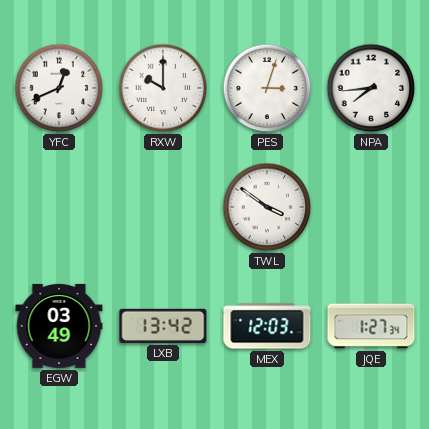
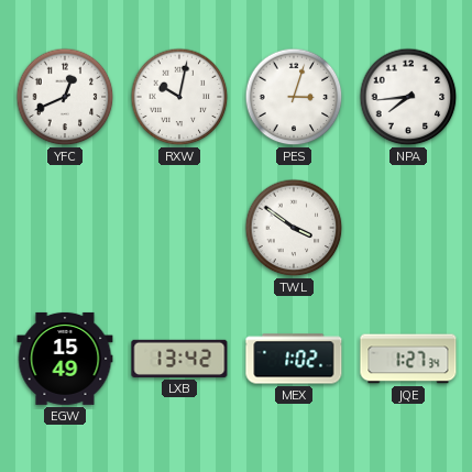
RXW: 10:00 -> 10:02
EGW: 03:49 -> 15:49
MEX: 12:03 -> 1:02
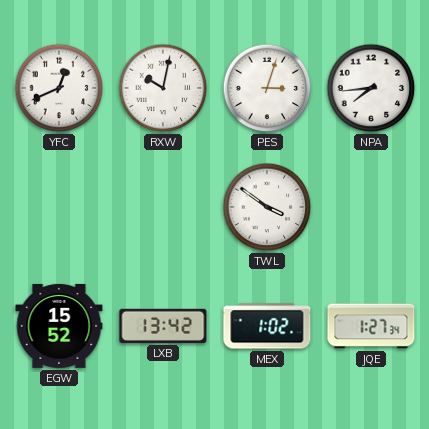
EGW: 15:49 -> 15:52
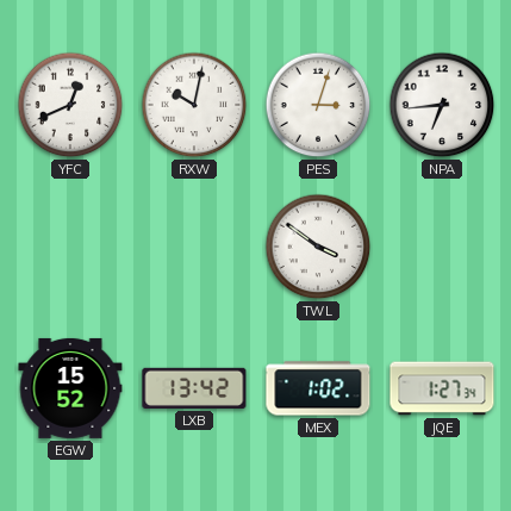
NPA: 7:44 -> 6:44
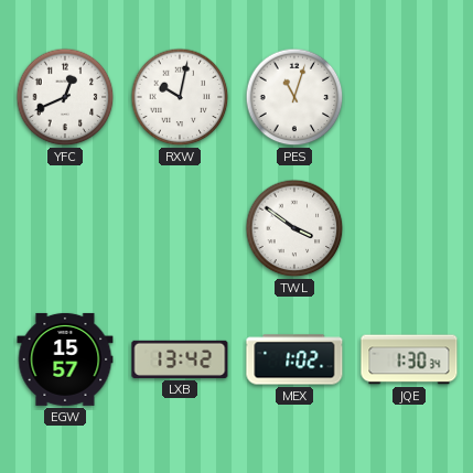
PES: 3:03 -> 11:03
NPA: 6:44 -> none
EGW: 15:52 -> 15:57
JQE: 1:27 -> 1:30
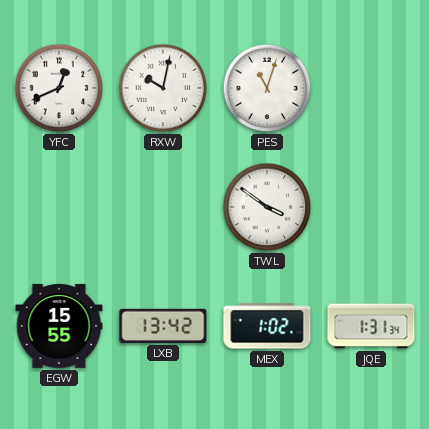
EGW: 15:57 -> 15:55
JQE: 1:30 -> 1:31
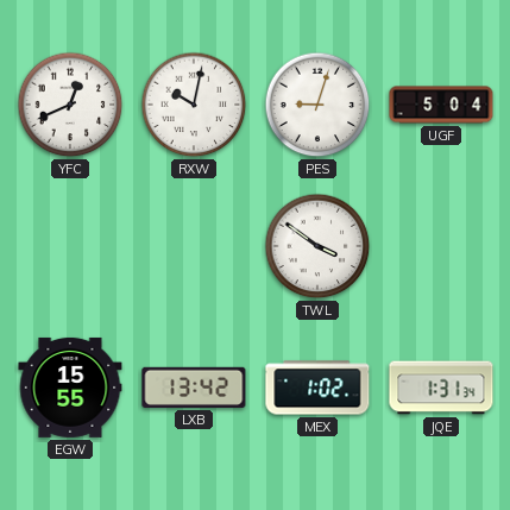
PES: 11:03 -> 9:03
UGF: none -> 5:04
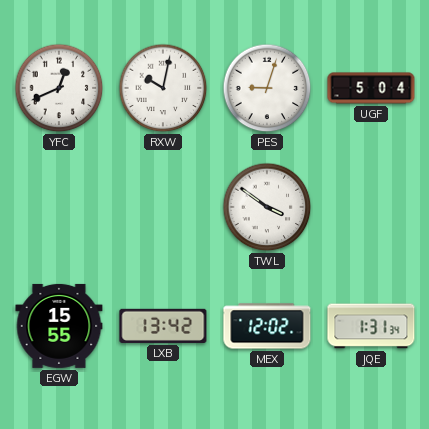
MEX: 1:02 -> 12:02
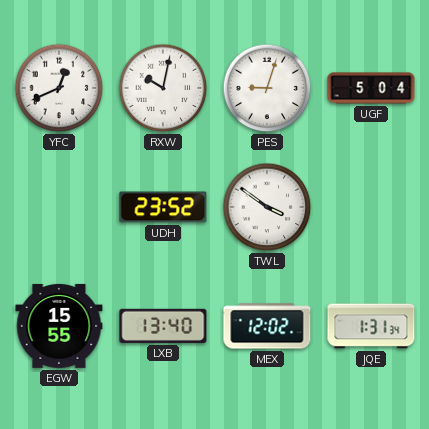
UDH: none -> 23:52
LXB: 13:42 -> 13:40
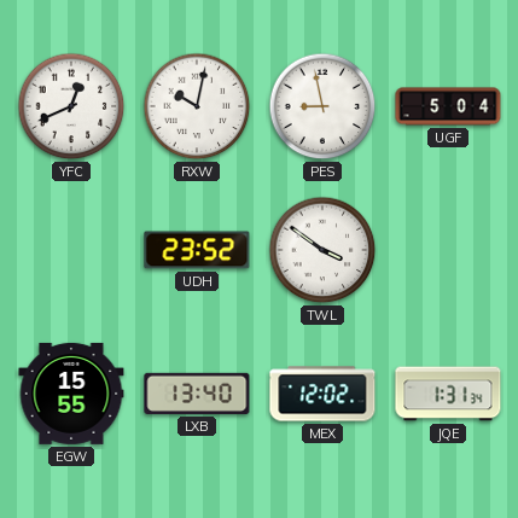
PES: 9:03 -> 8:58
